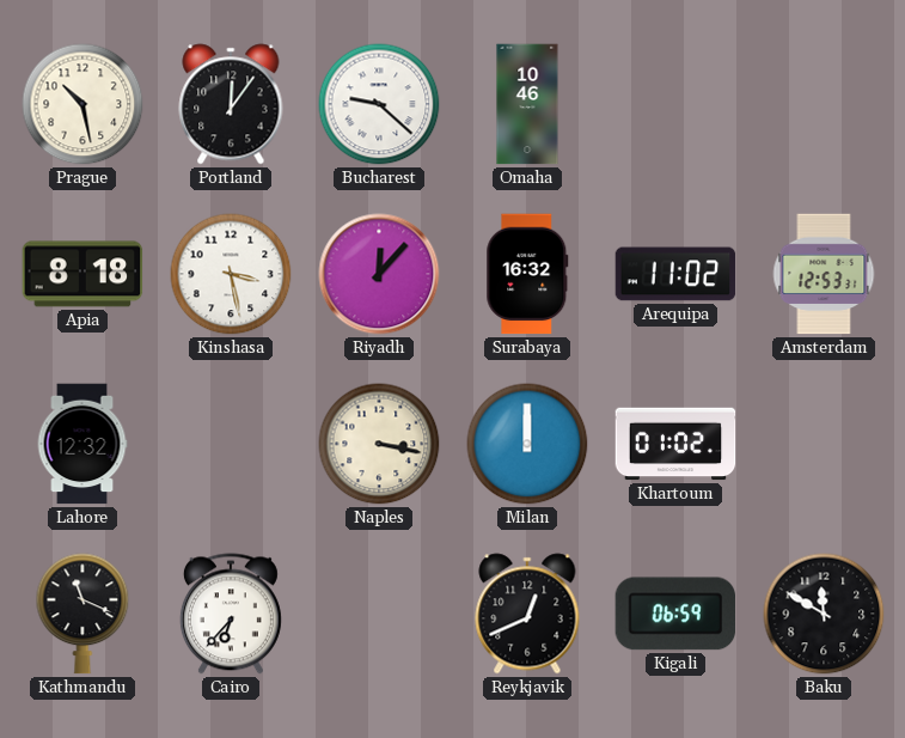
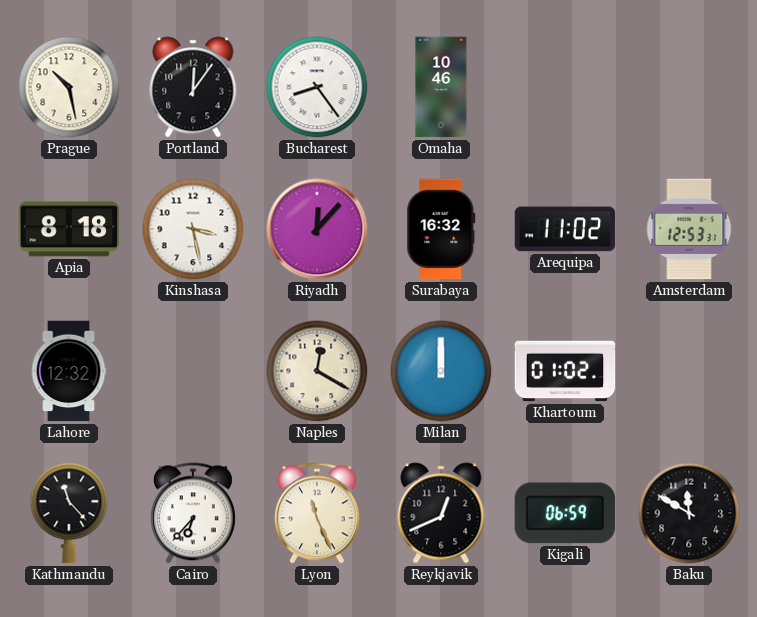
Bucharest: 9:22 -> 8:24
Naples: 3:17 -> 12:20
Kathmandu: 11:19 -> 11:23
Lyon: none -> 11:26
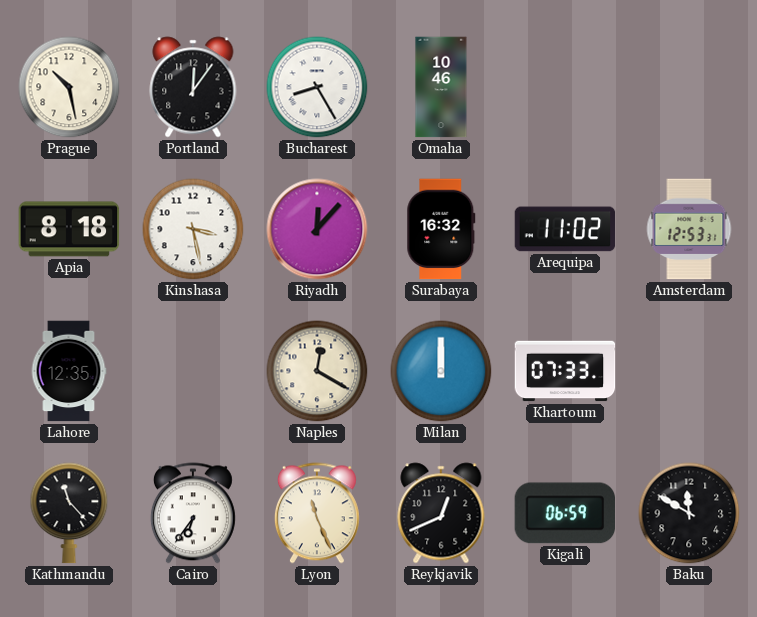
Bucharest: 8:24 -> 8:25
Lahore: 12:32 -> 12:35
Khartoum: 01:02 -> 07:33
Cairo: 6:37 -> 6:36
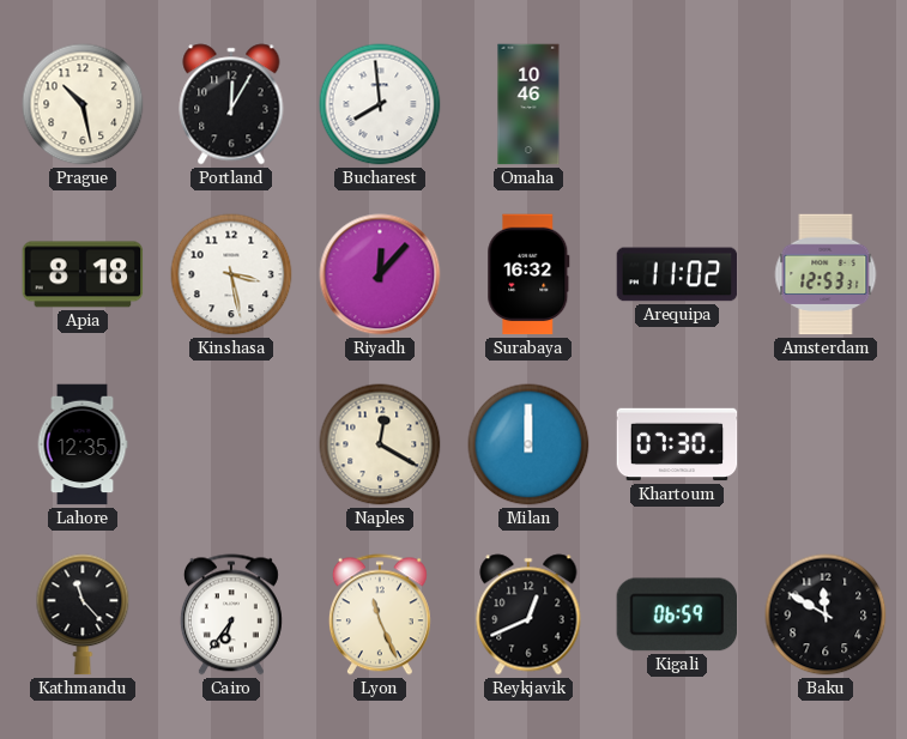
Portland: 12:06 -> 12:05
Bucharest: 8:25 -> 7:59
Khartoum: 07:33 -> 07:30
